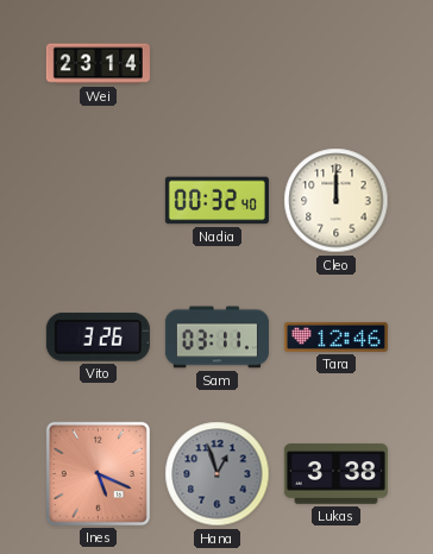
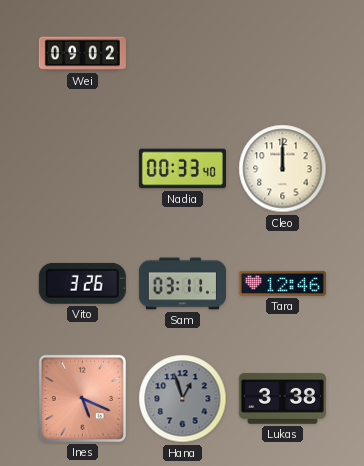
Wei: 23:14 -> 09:02
Nadia: 00:32 -> 00:33
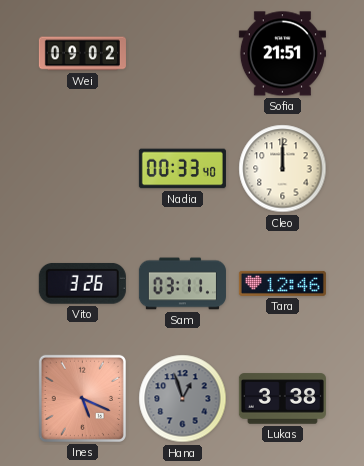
Sofia: none -> 21:51
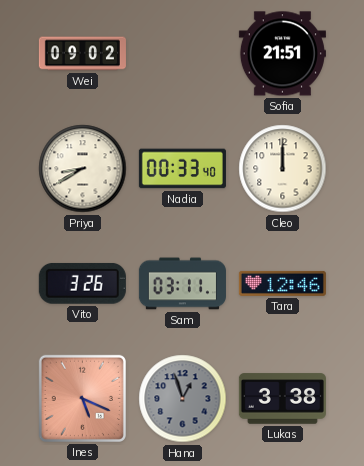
Priya: none -> 8:40
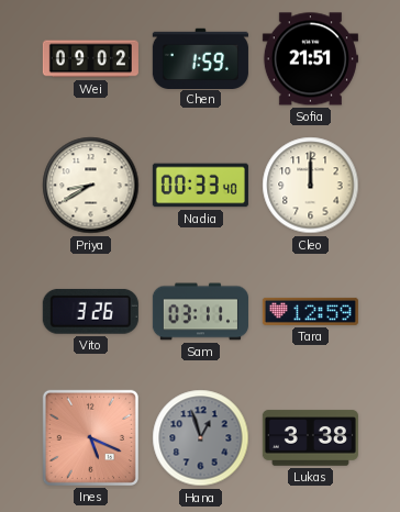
Chen: none -> 1:59
Tara: 12:46 -> 12:59
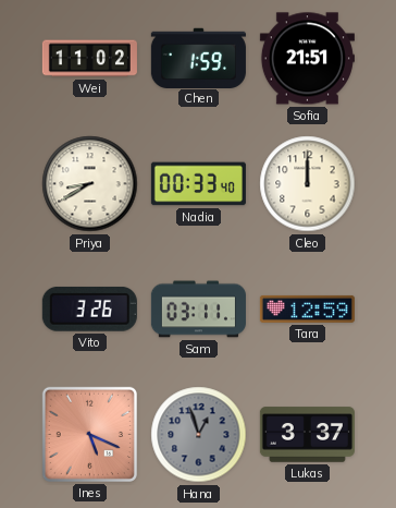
Wei: 09:02 -> 11:02
Lukas: 3:38 -> 3:37
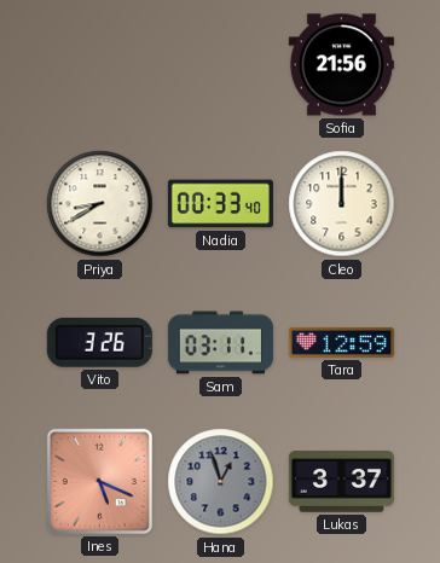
Wei: 11:02 -> none
Chen: 1:59 -> none
Sofia: 21:51 -> 21:56
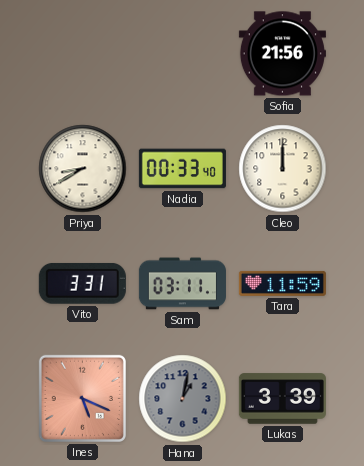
Vito: 3:26 -> 3:31
Tara: 12:59 -> 11:59
Hana: 12:57 -> 1:02
Lukas: 3:37 -> 3:39
